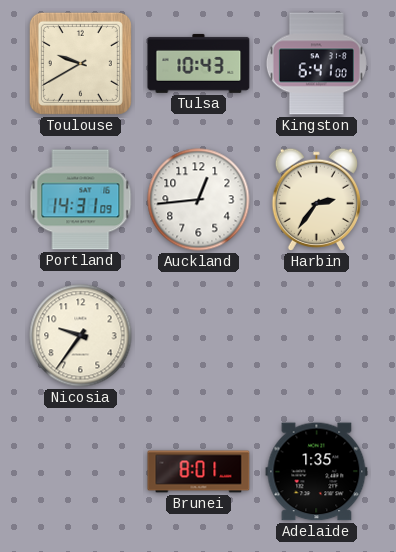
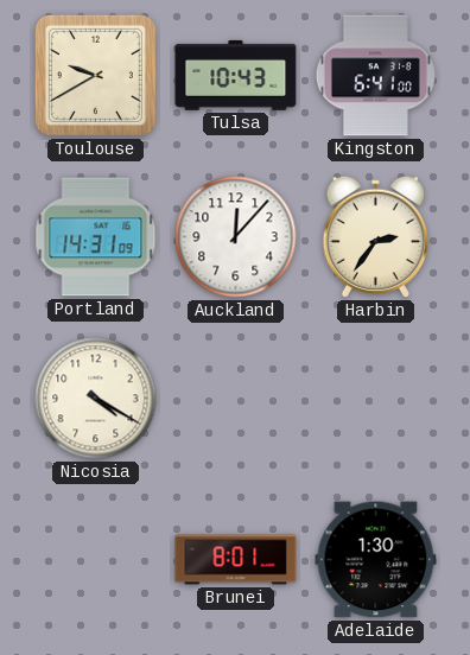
Auckland: 12:44 -> 12:07
Nicosia: 9:36 -> 4:20
Adelaide: 1:35 -> 1:30
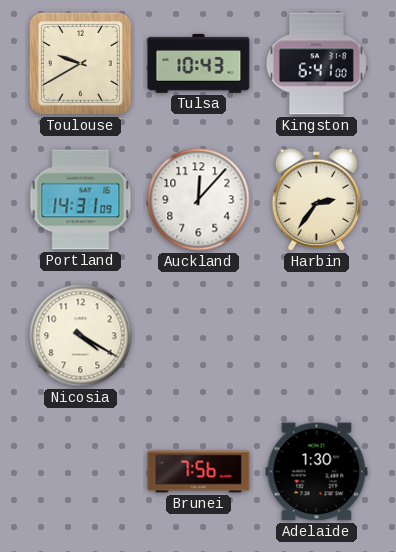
Brunei: 8:01 -> 7:56
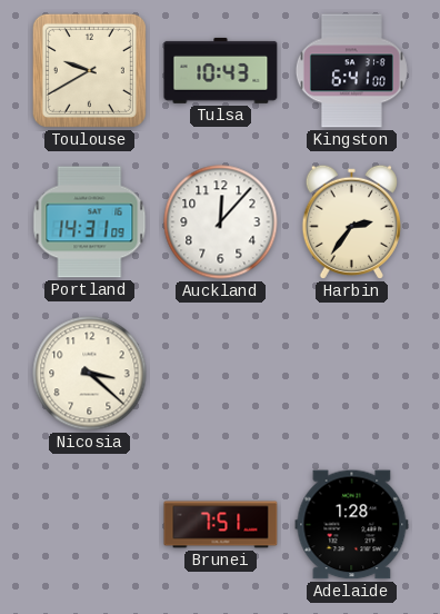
Nicosia: 4:20 -> 3:22
Brunei: 7:56 -> 7:51
Adelaide: 1:30 -> 1:28
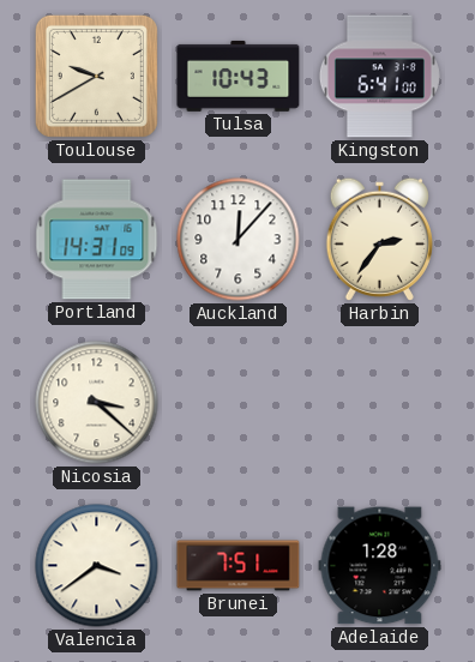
Valencia: none -> 3:39
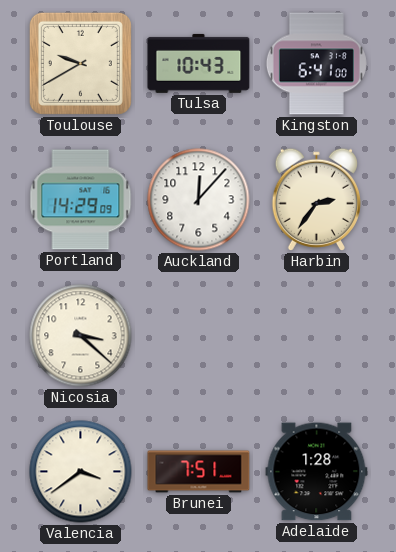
Portland: 14:31 -> 14:29
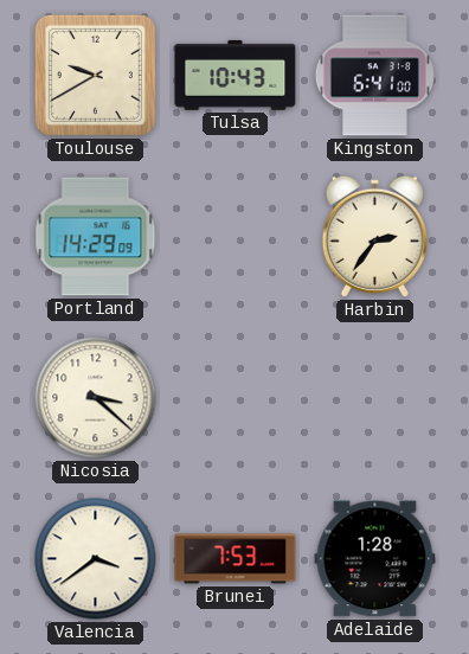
Auckland: 12:07 -> none
Brunei: 7:51 -> 7:53
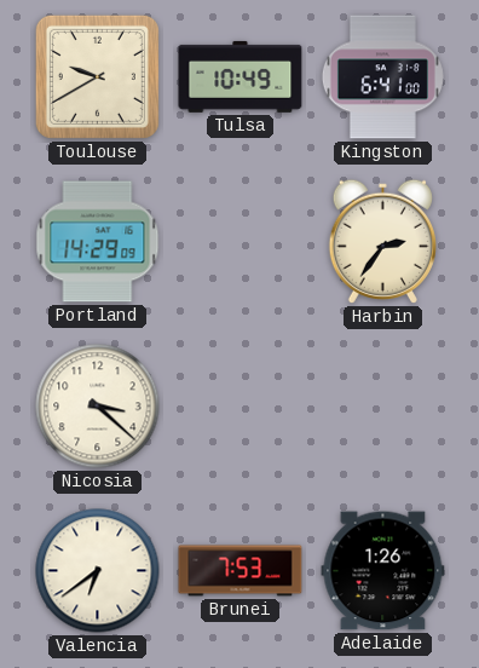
Tulsa: 10:43 -> 10:49
Valencia: 3:39 -> 6:39
Adelaide: 1:28 -> 1:26
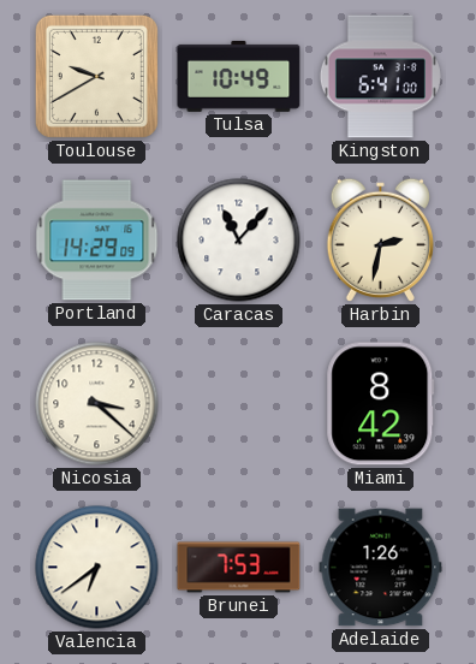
Caracas: none -> 11:07
Harbin: 2:36 -> 2:32
Miami: none -> 8:42
